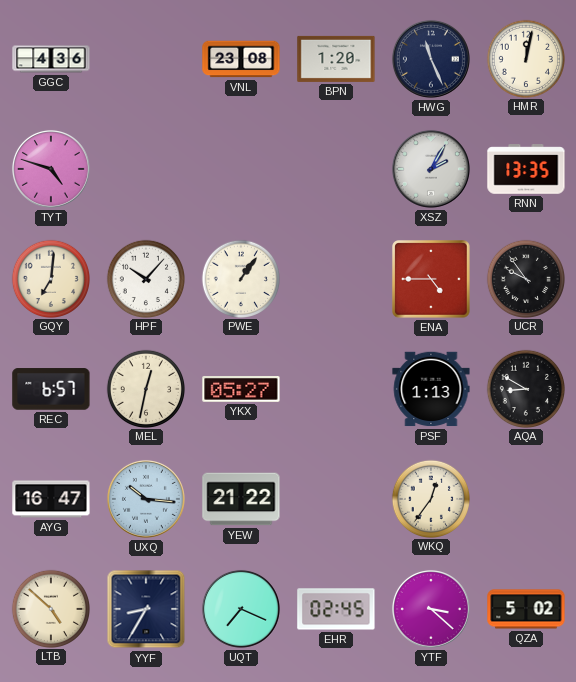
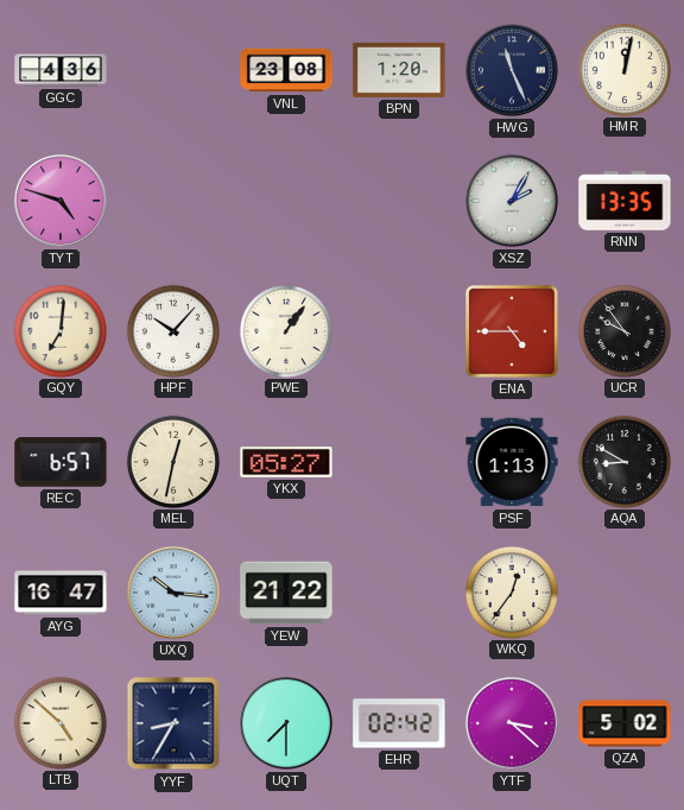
UQT: 7:19 -> 7:30
EHR: 02:45 -> 02:42
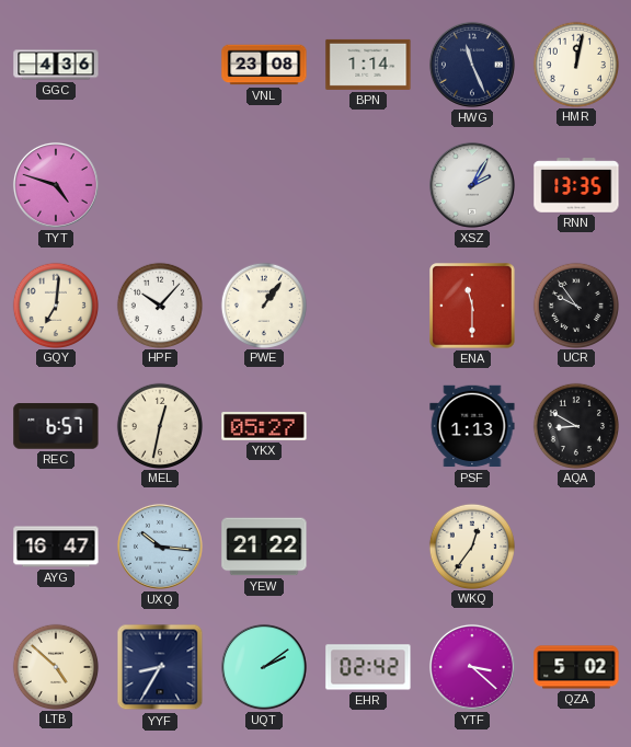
BPN: 1:20 -> 1:14
ENA: 4:45 -> 11:30
UQT: 7:30 -> 2:09
